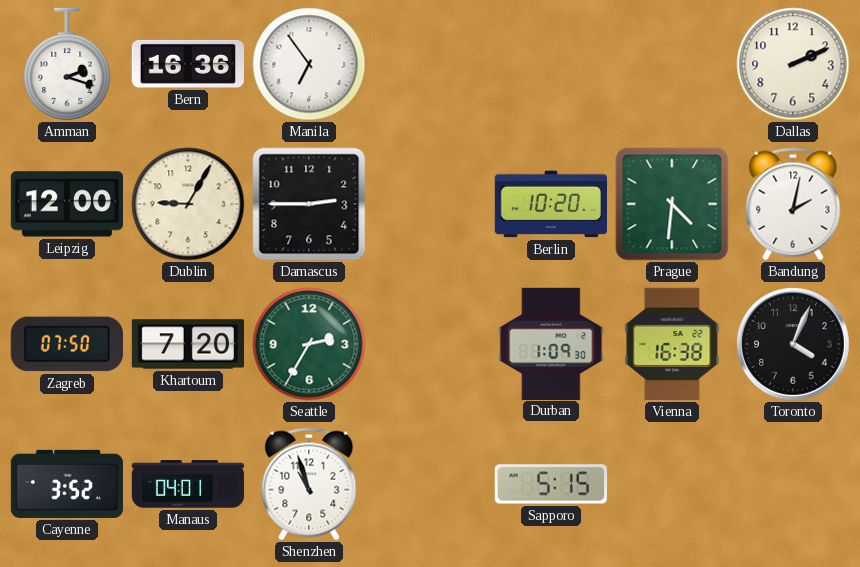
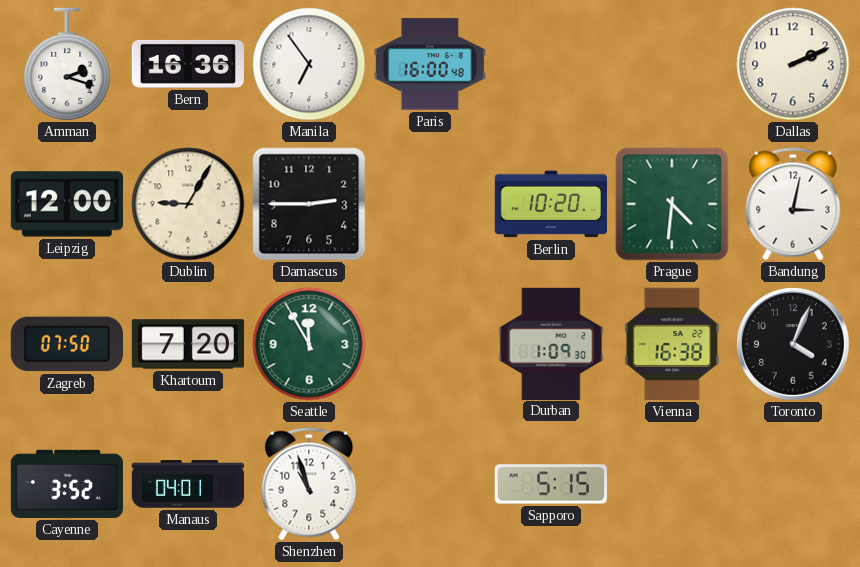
Paris: none -> 16:00
Bandung: 2:02 -> 3:02
Seattle: 2:35 -> 11:55
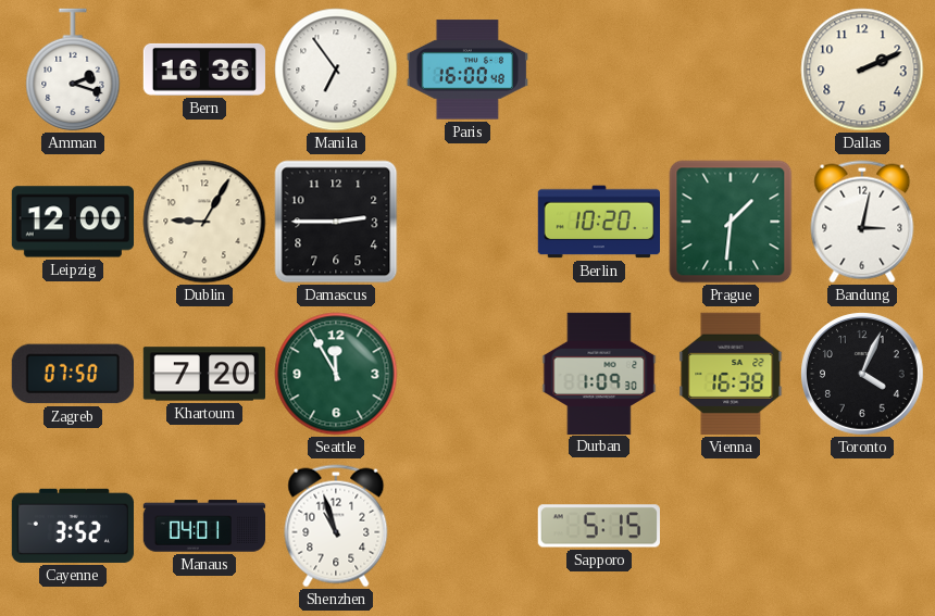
Prague: 4:31 -> 1:31
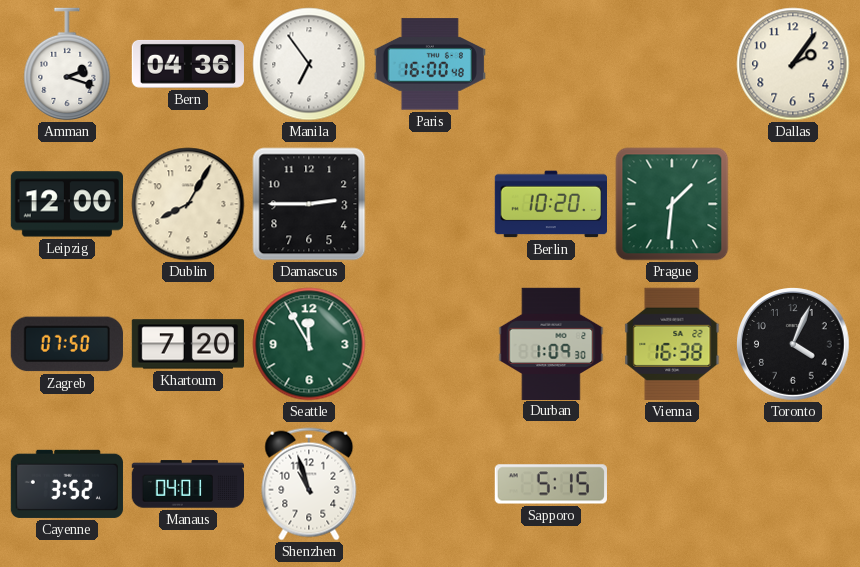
Bern: 16:36 -> 04:36
Dallas: 2:11 -> 2:06
Dublin: 9:05 -> 8:05
Bandung: 3:02 -> none
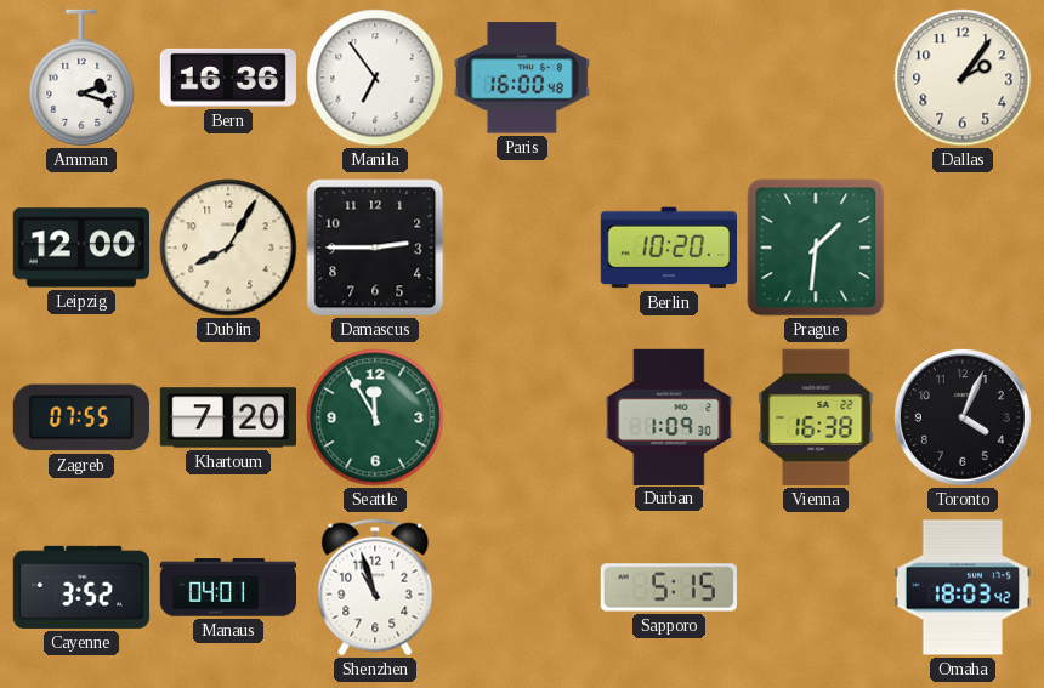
Bern: 04:36 -> 16:36
Zagreb: 07:50 -> 07:55
Omaha: none -> 18:03
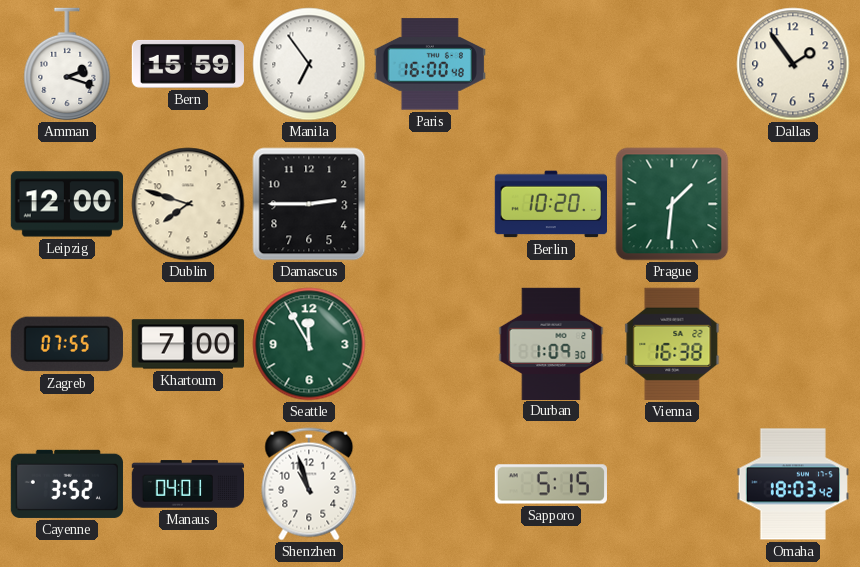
Bern: 16:36 -> 15:59
Dallas: 2:06 -> 1:54
Dublin: 8:05 -> 7:48
Khartoum: 7:20 -> 7:00
Toronto: 4:04 -> none
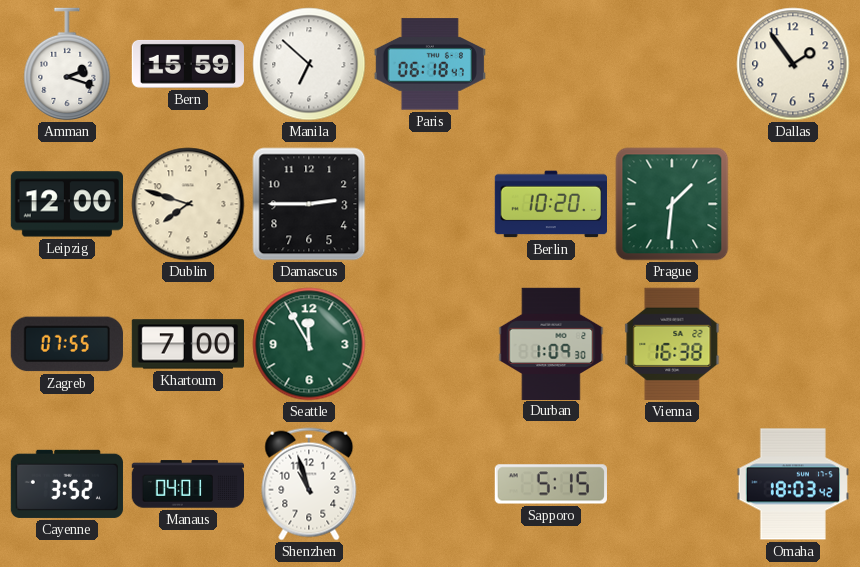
Manila: 6:54 -> 6:52
Paris: 16:00 -> 06:18
